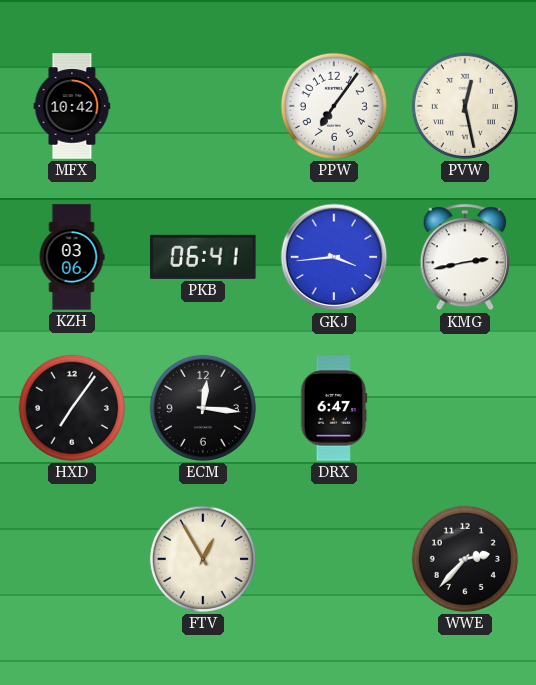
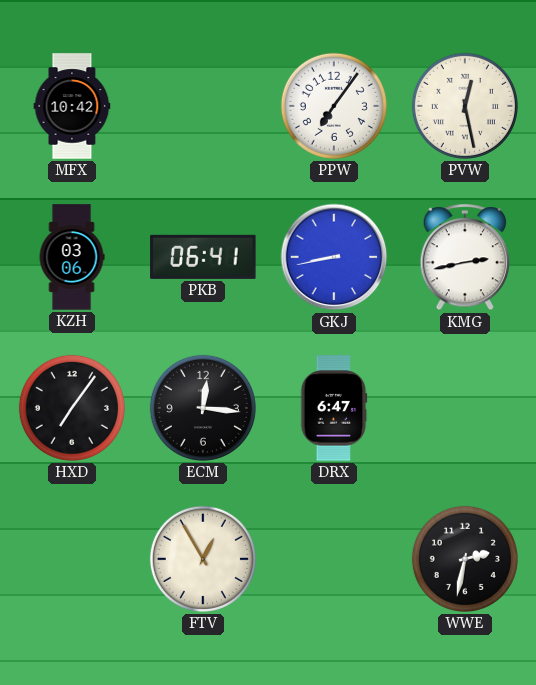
GKJ: 3:44 -> 8:43
WWE: 2:37 -> 2:32
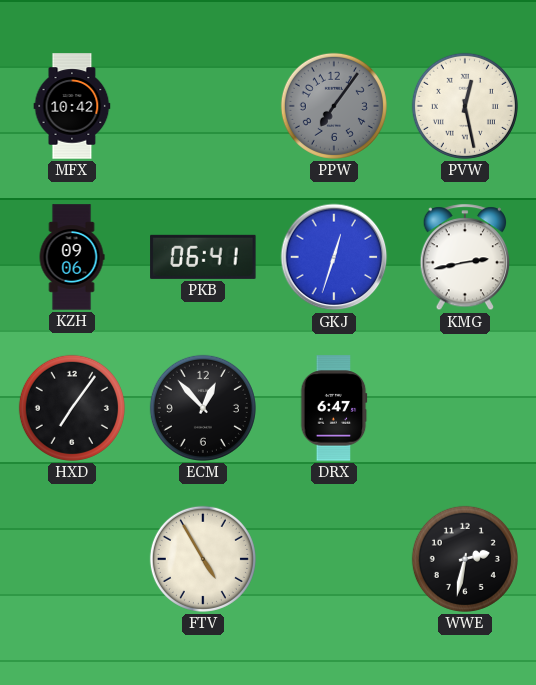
PPW dial: white -> grey
KZH: 03:06 -> 09:06
GKJ: 8:43 -> 12:33
ECM: 12:16 -> 12:53
FTV: 12:55 -> 4:55
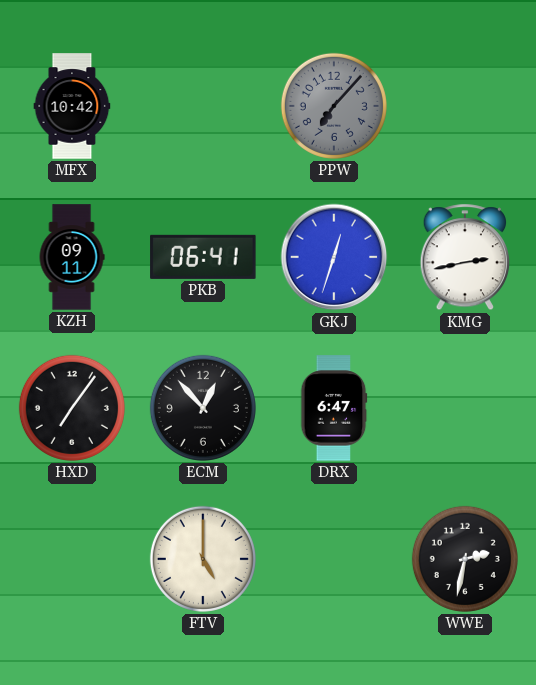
PPW: 7:06 -> 7:07
PVW: 12:28 -> none
KZH: 09:06 -> 09:11
FTV: 4:55 -> 5:00
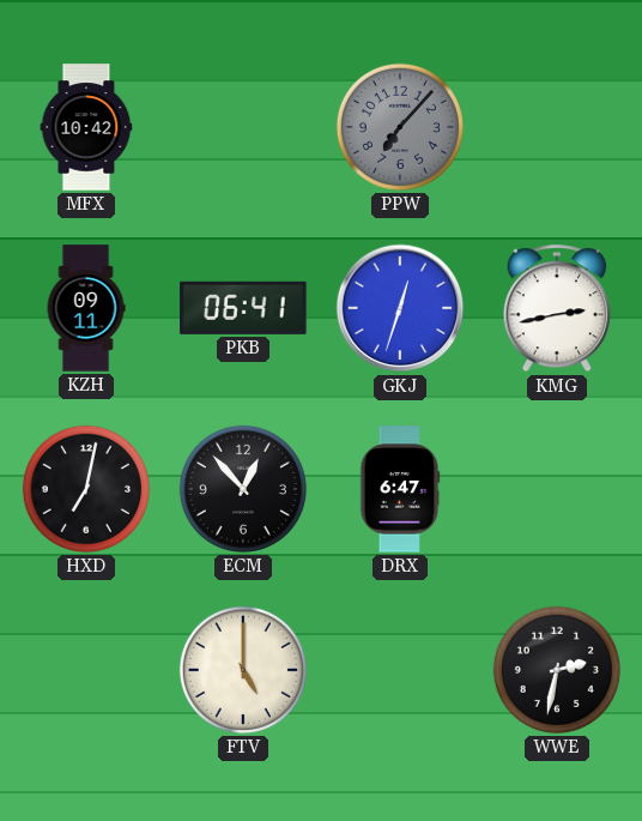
HXD: 7:06 -> 7:02
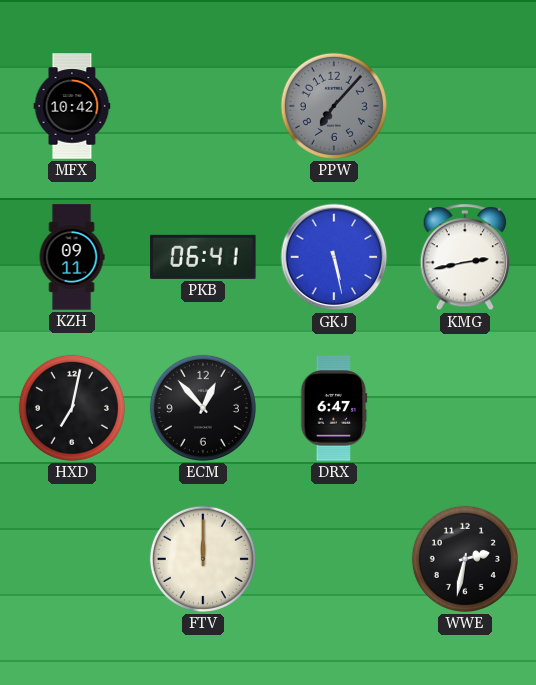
GKJ: 12:33 -> 5:28
FTV: 5:00 -> 12:00
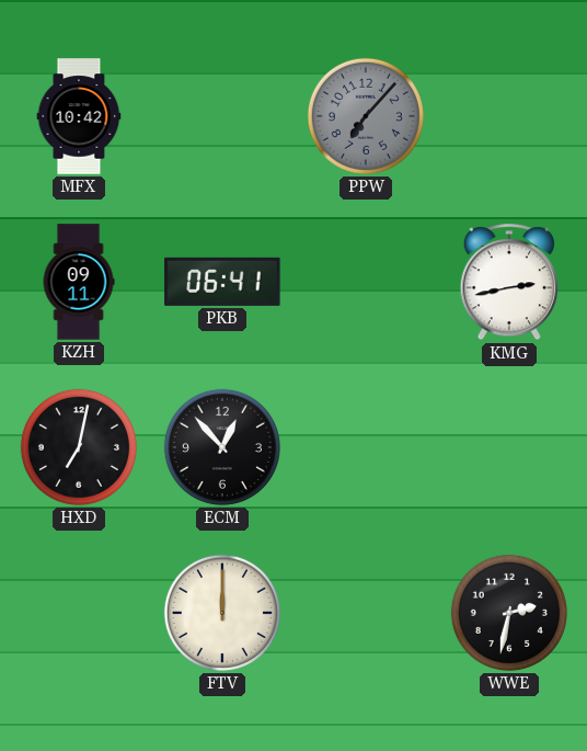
GKJ: 5:28 -> none
DRX: 6:47 -> none
